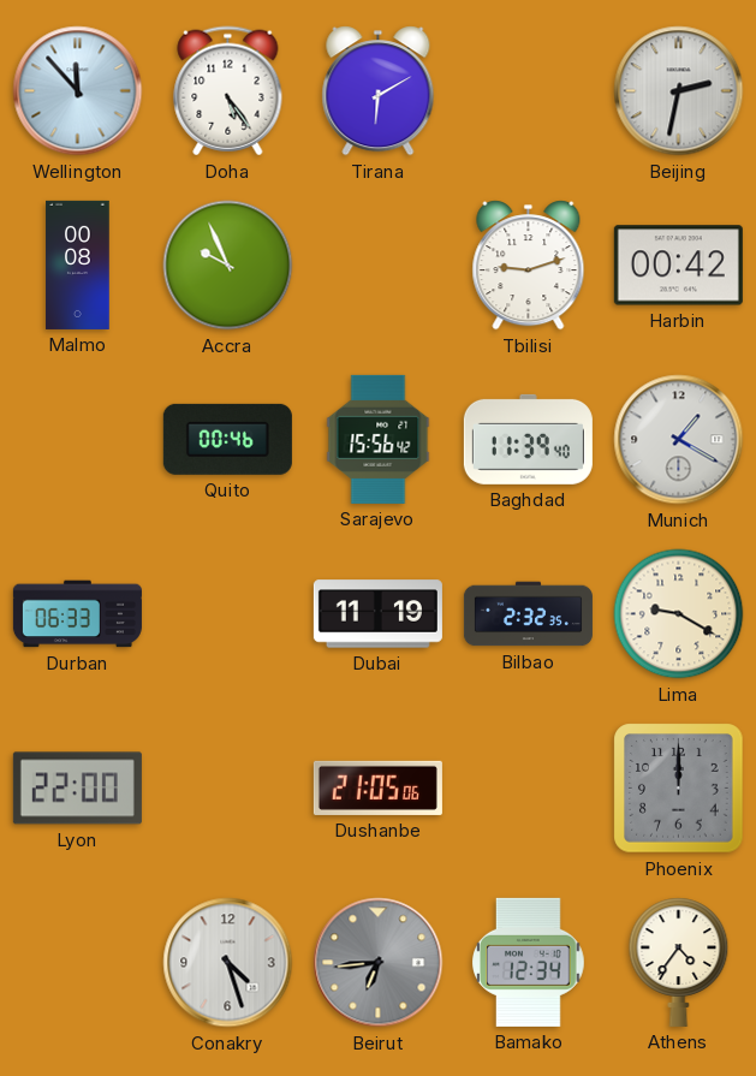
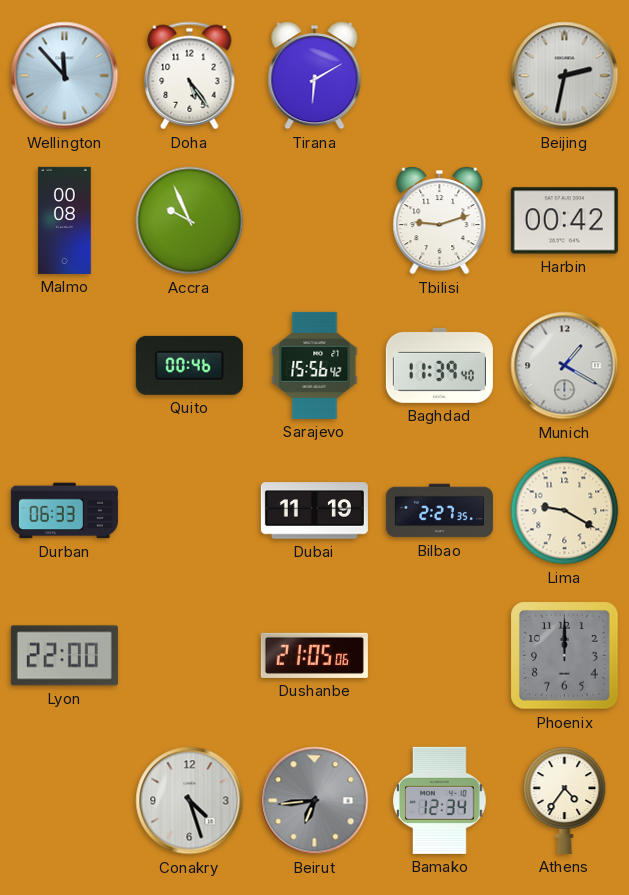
Bilbao: 2:32 -> 2:27
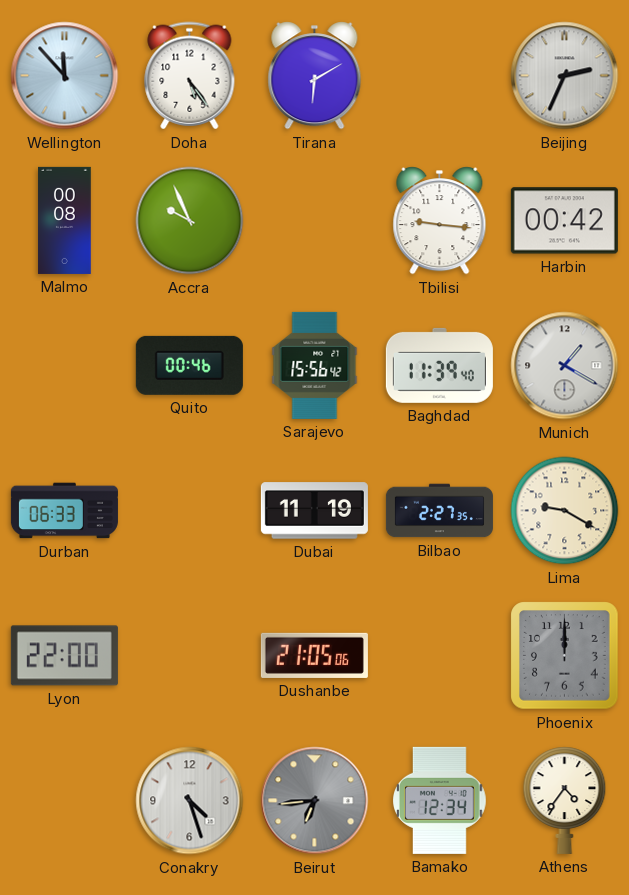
Beijing: 2:32 -> 2:34
Tbilisi: 9:12 -> 9:16
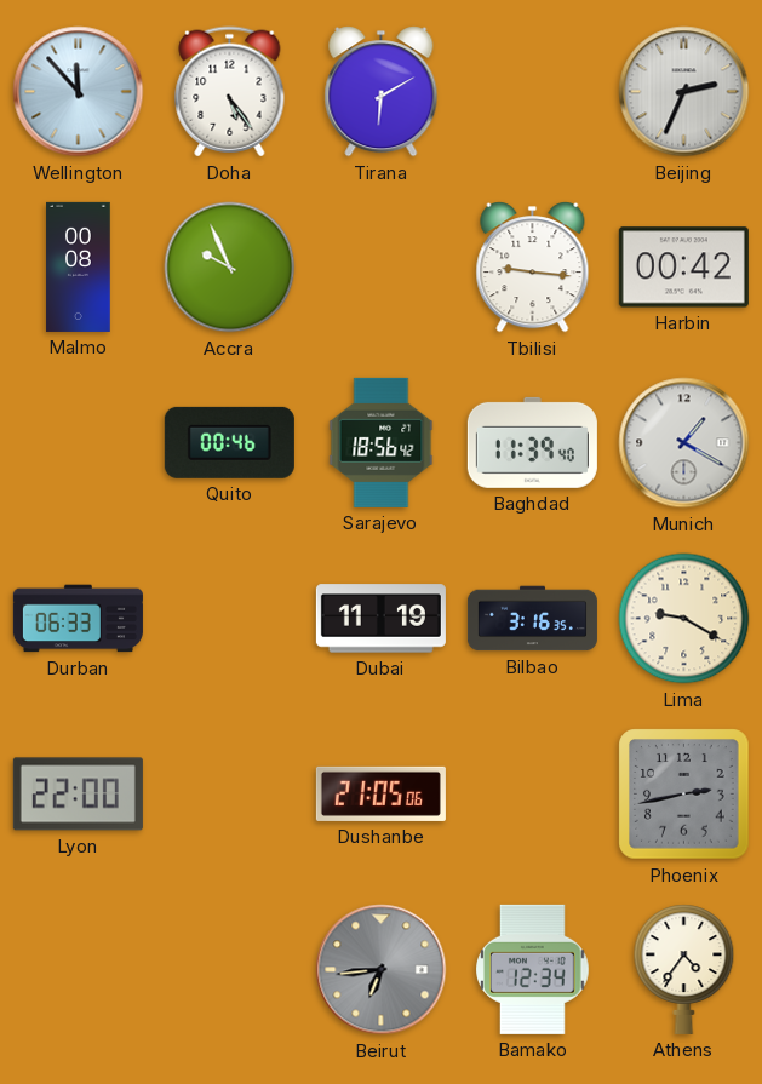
Sarajevo: 15:56 -> 18:56
Bilbao: 2:27 -> 3:16
Phoenix: 12:00 -> 2:43
Conakry: 4:27 -> none
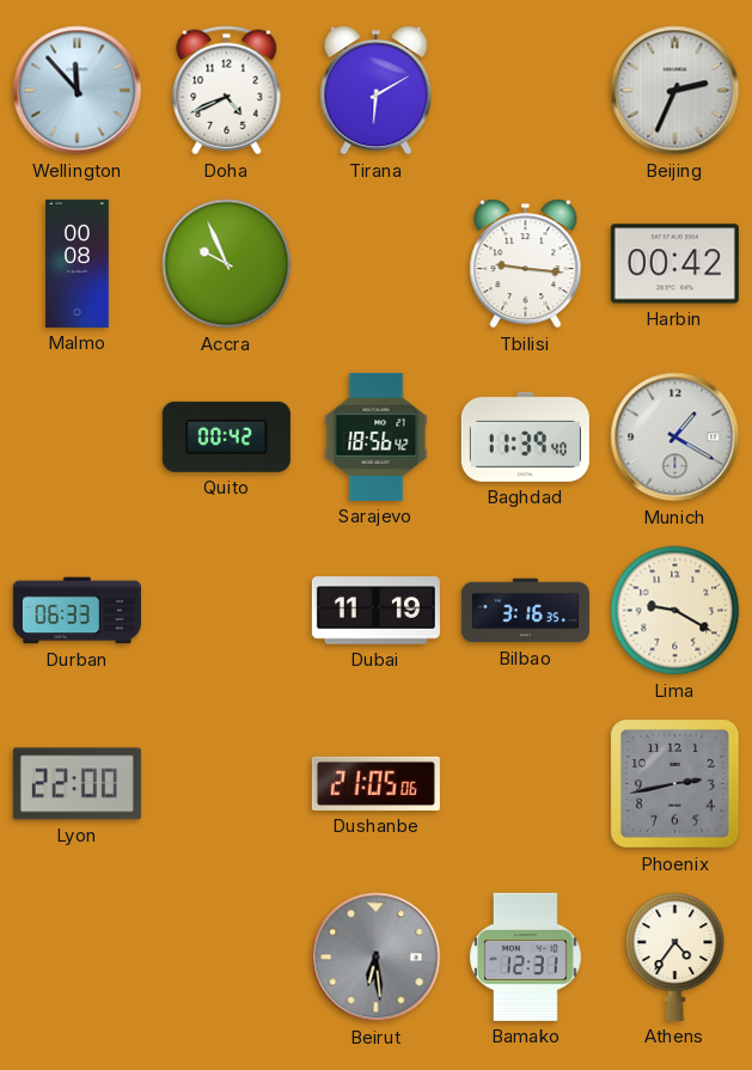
Doha: 5:24 -> 4:41
Quito: 00:46 -> 00:42
Beirut: 6:44 -> 6:29
Bamako: 12:34 -> 12:31
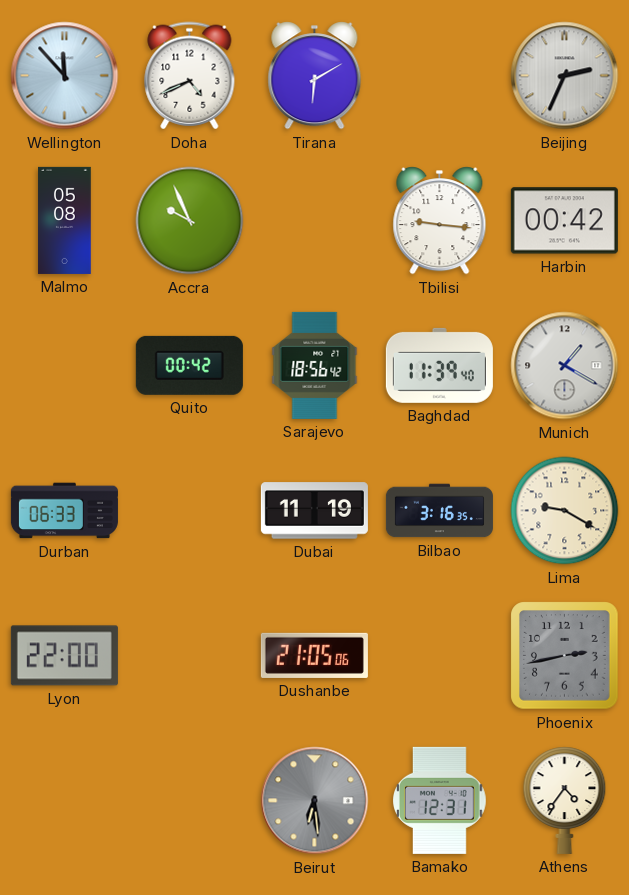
Malmo: 00:08 -> 05:08
